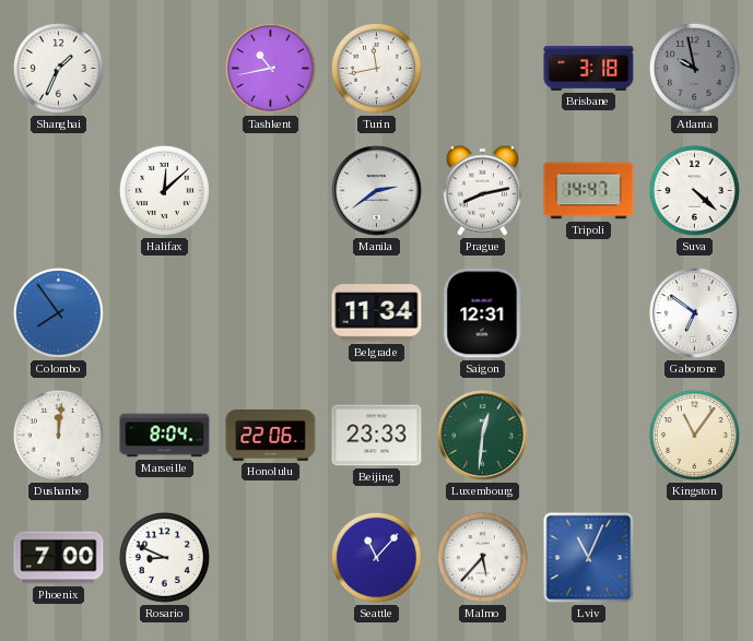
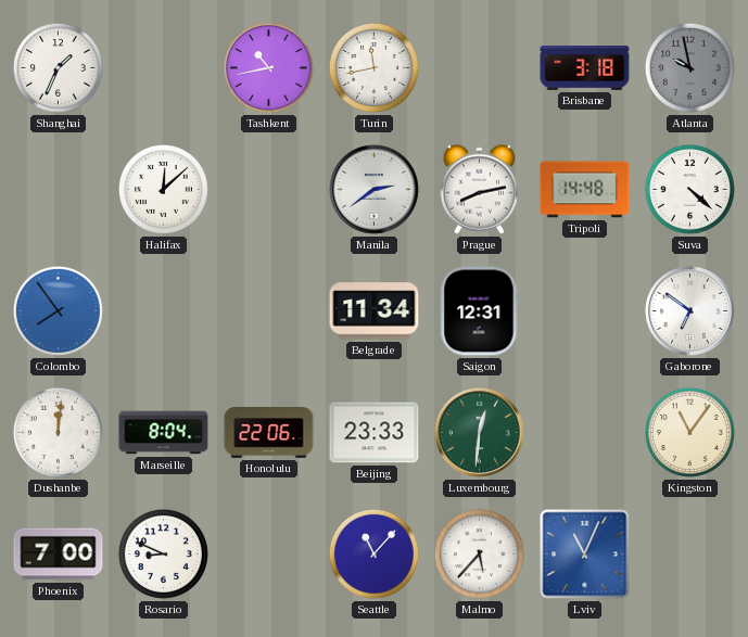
Tripoli: 14:47 -> 14:48
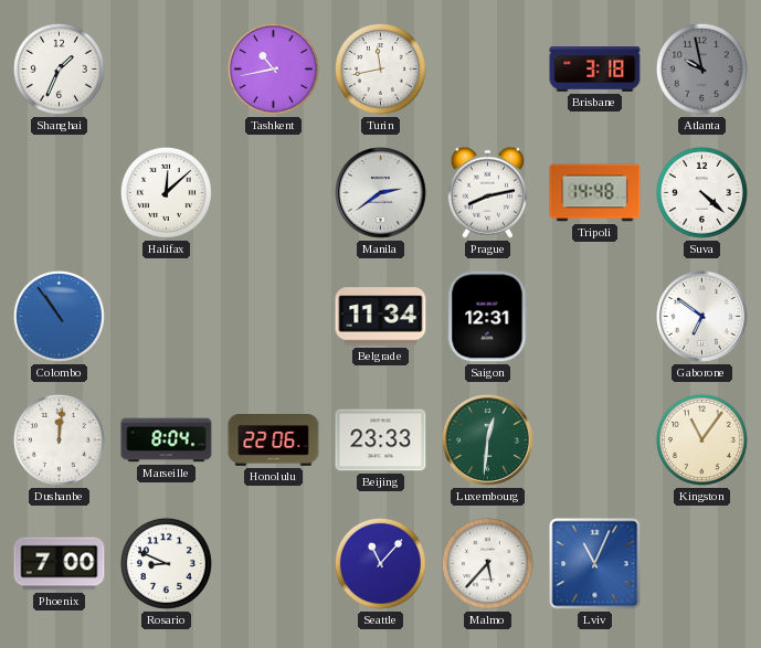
Colombo: 7:54 -> 10:54
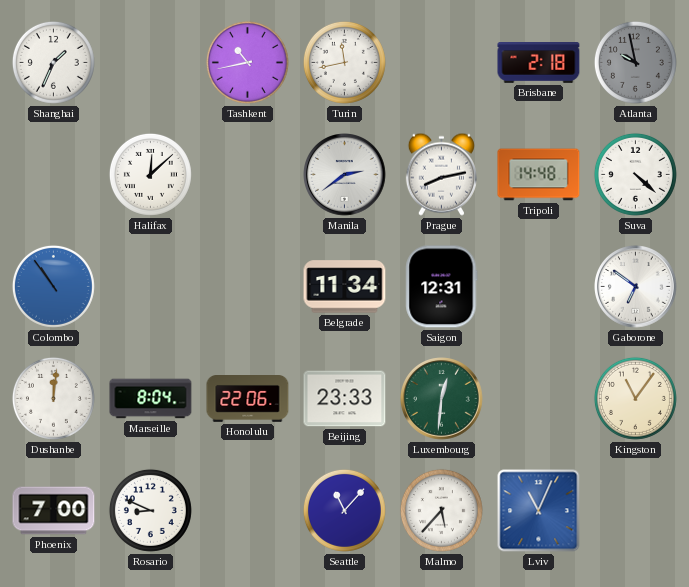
Brisbane: 3:18 -> 2:18
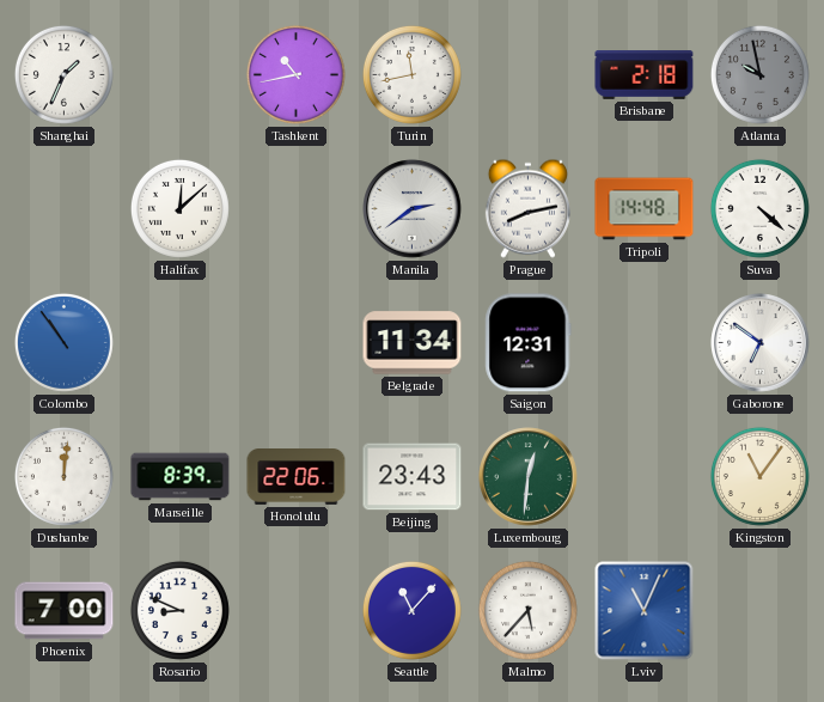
Marseille: 8:04 -> 8:39
Beijing: 23:33 -> 23:43
